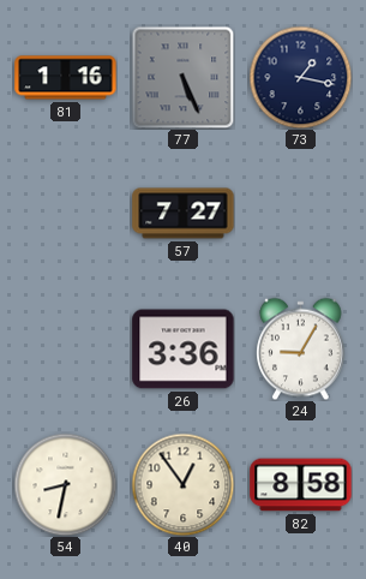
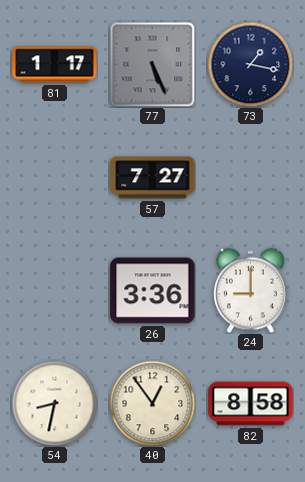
81: 1:16 -> 1:17
24: 9:05 -> 9:00
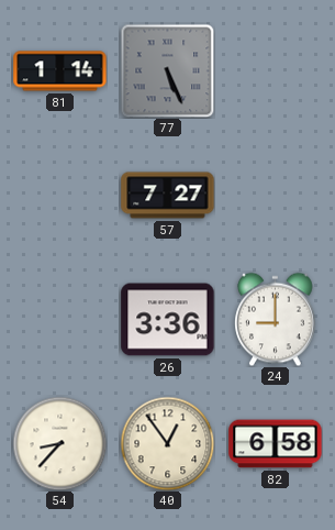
81: 1:17 -> 1:14
73: 1:17 -> none
54: 8:32 -> 8:37
82: 8:58 -> 6:58
